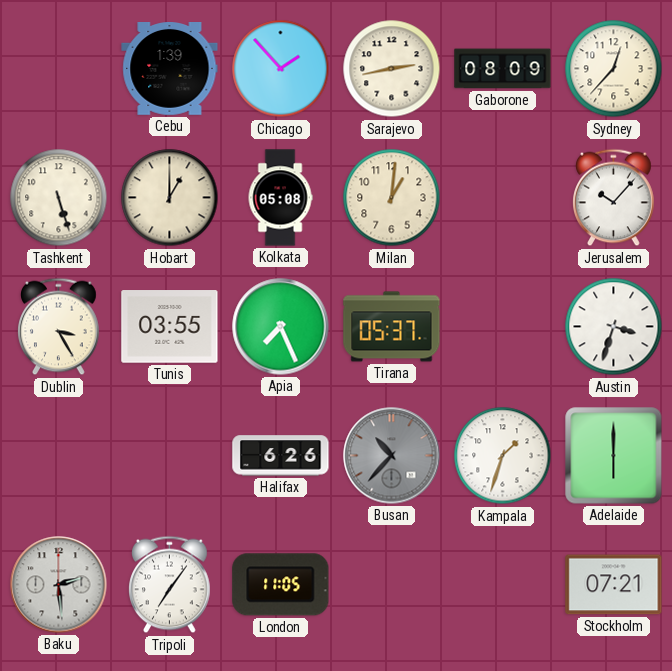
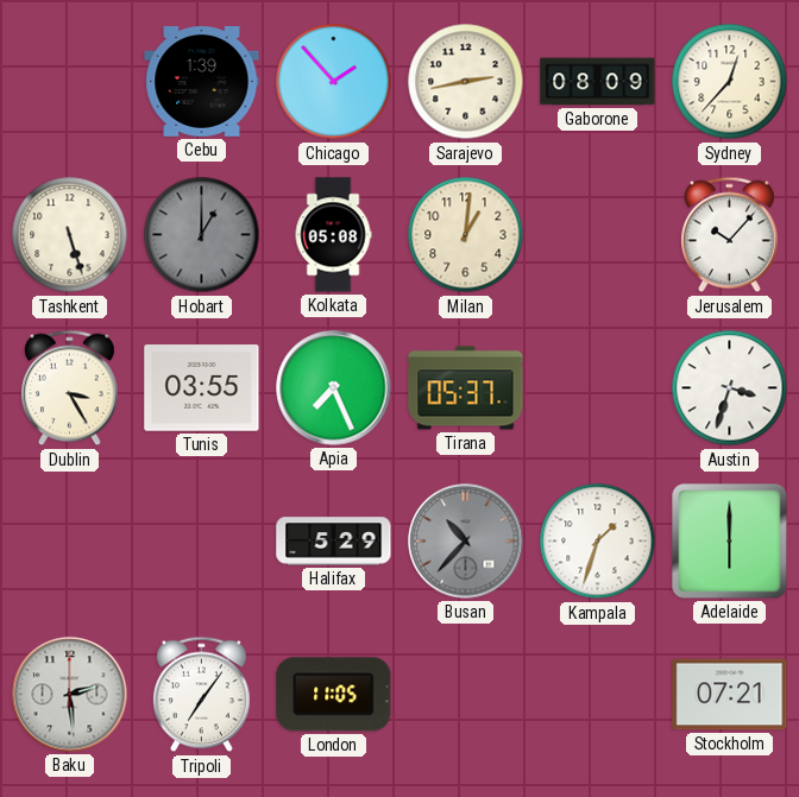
Hobart dial: cream -> grey
Halifax: 6:26 -> 5:29
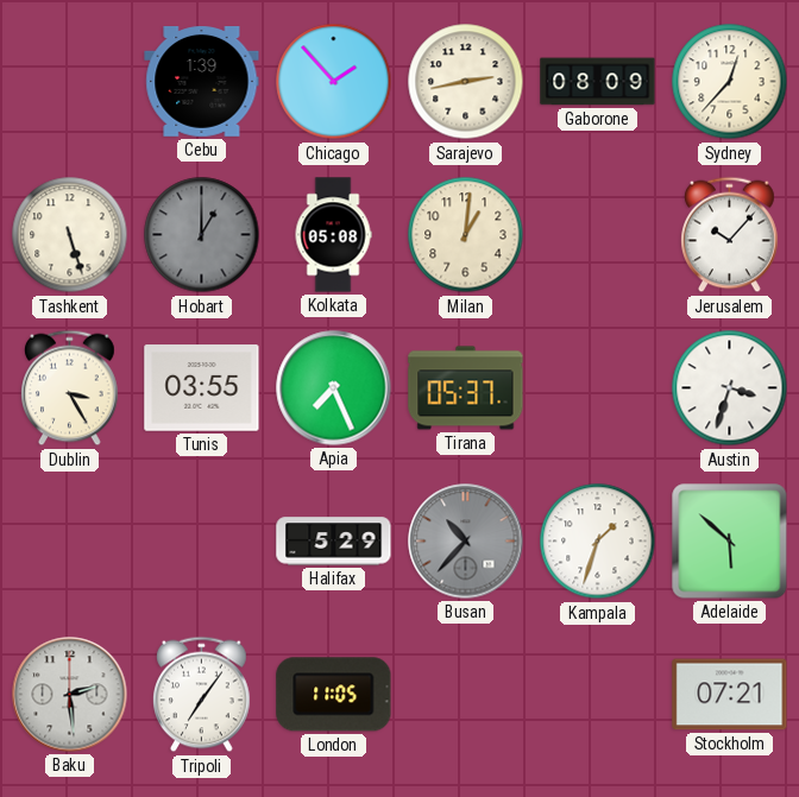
Adelaide: 6:00 -> 5:52
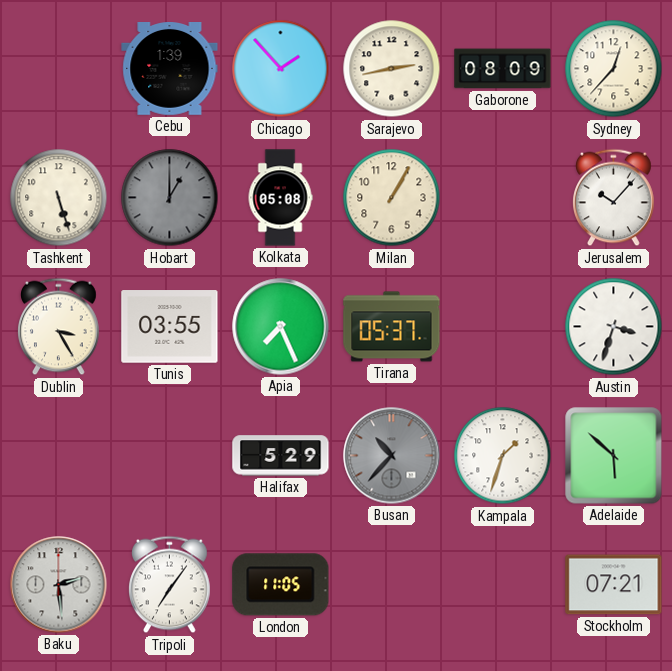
Milan: 1:01 -> 1:05
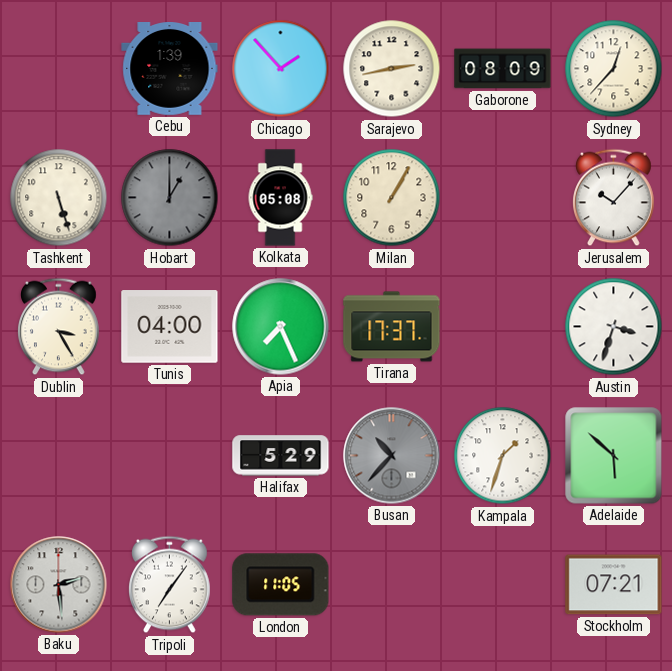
Tunis: 03:55 -> 04:00
Tirana: 05:37 -> 17:37
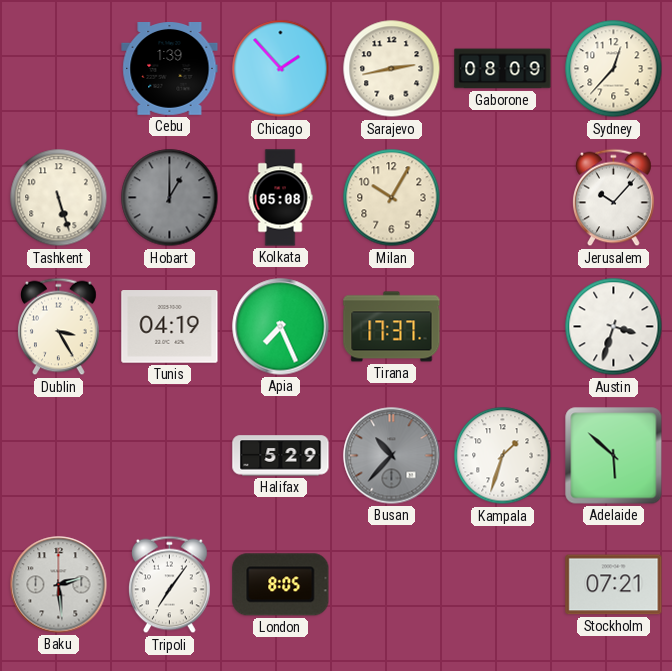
Milan: 1:05 -> 10:05
Tunis: 04:00 -> 04:19
London: 11:05 -> 8:05
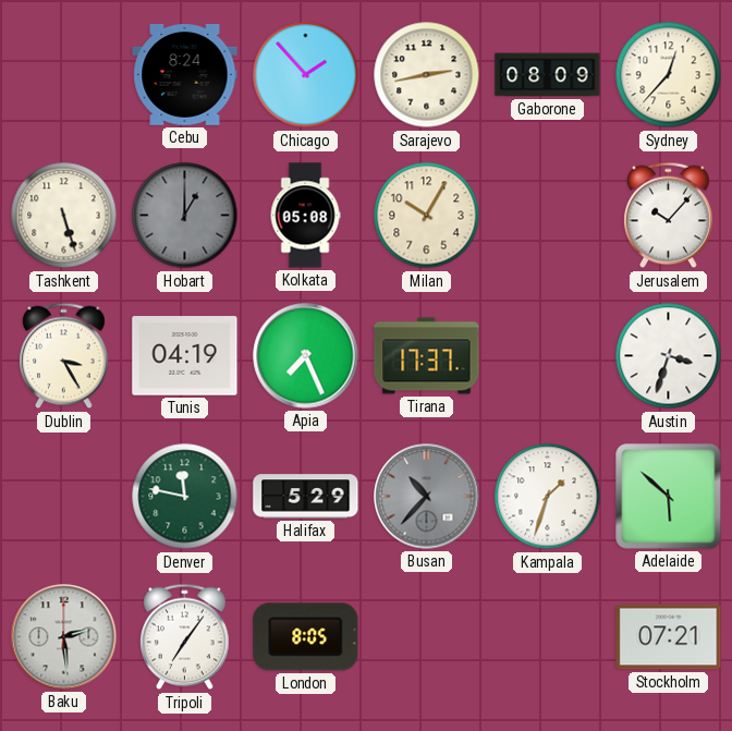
Cebu: 1:39 -> 8:24
Denver: none -> 11:47
